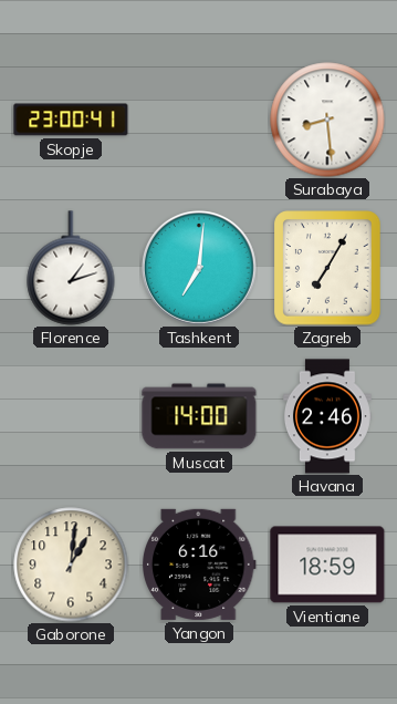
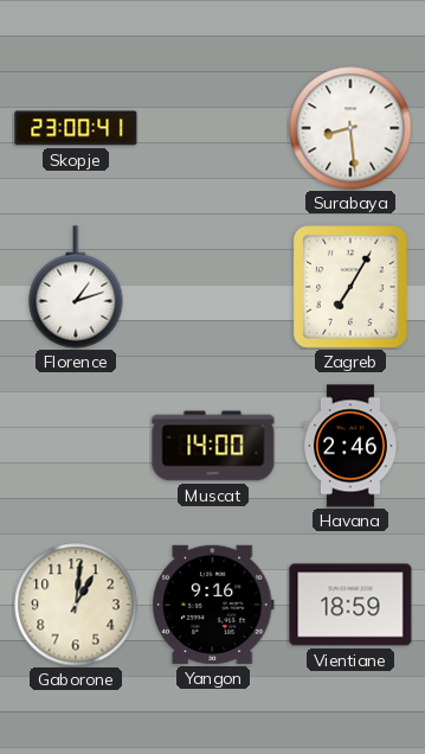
Tashkent: 7:01 -> none
Yangon: 6:16 -> 9:16
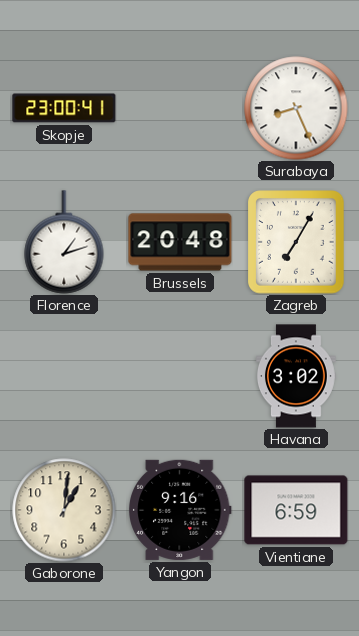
Surabaya: 8:29 -> 8:26
Brussels: none -> 20:48
Muscat: 14:00 -> none
Havana: 2:46 -> 3:02
Vientiane: 18:59 -> 6:59
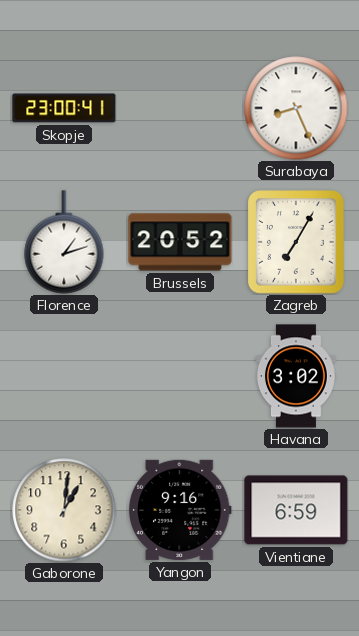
Brussels: 20:48 -> 20:52
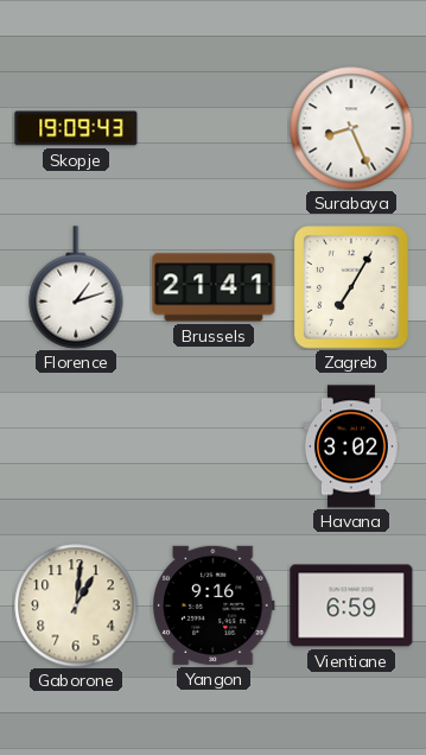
Skopje: 23:00 -> 19:09
Brussels: 20:52 -> 21:41
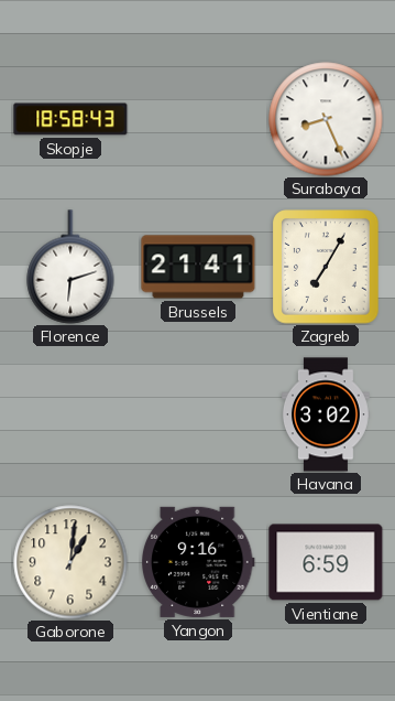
Skopje: 19:09 -> 18:58
Florence: 1:12 -> 6:12
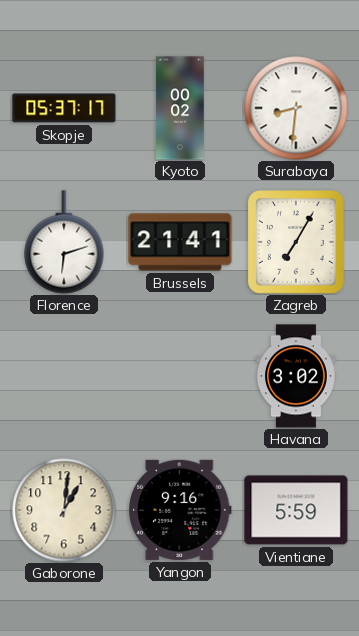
Skopje: 18:58 -> 05:37
Kyoto: none -> 00:02
Surabaya: 8:26 -> 8:31
Vientiane: 6:59 -> 5:59
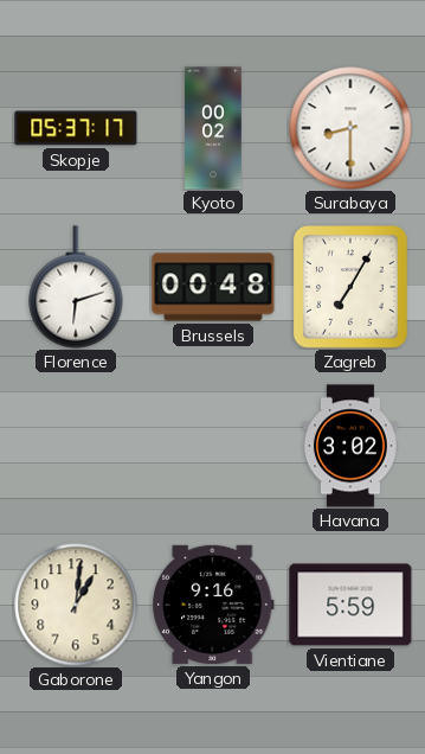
Surabaya: 8:31 -> 8:30
Brussels: 21:41 -> 00:48
